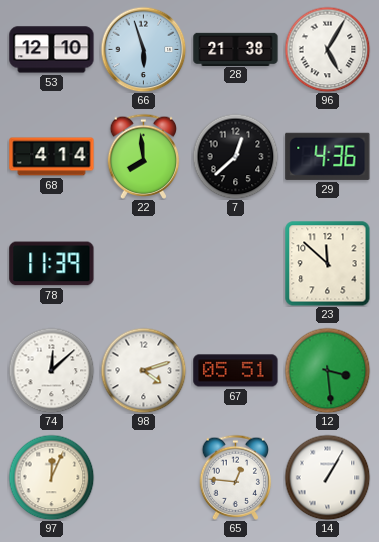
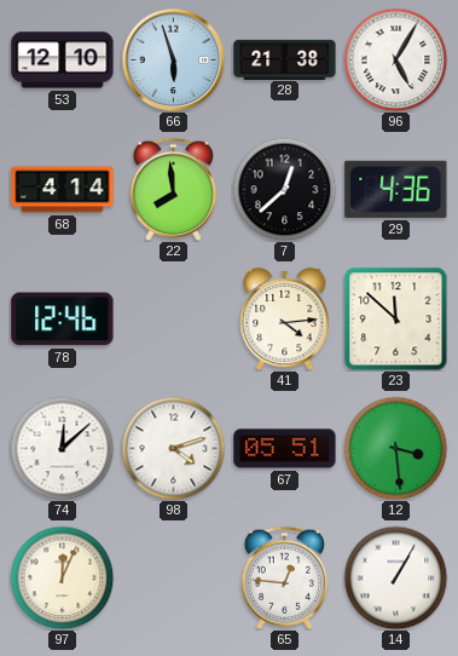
78: 11:39 -> 12:46
41: none -> 4:14
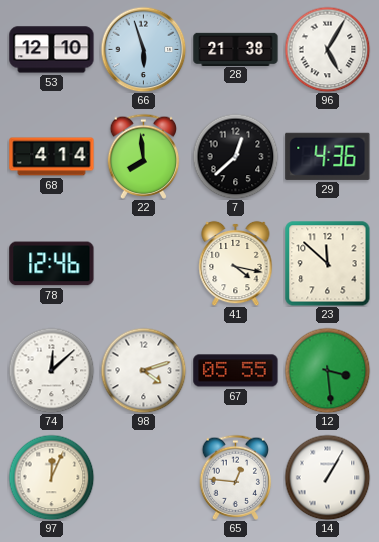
41: 4:14 -> 4:17
67: 05:51 -> 05:55
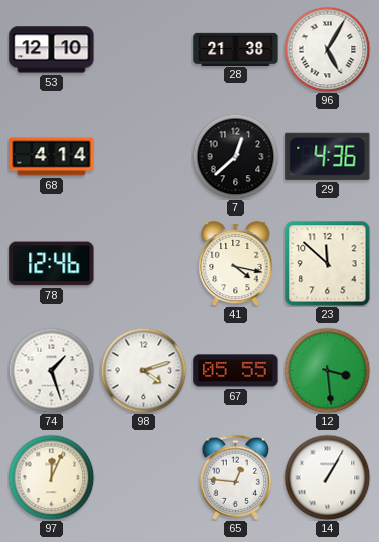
66: 5:57 -> none
22: 7:59 -> none
74: 12:08 -> 1:27
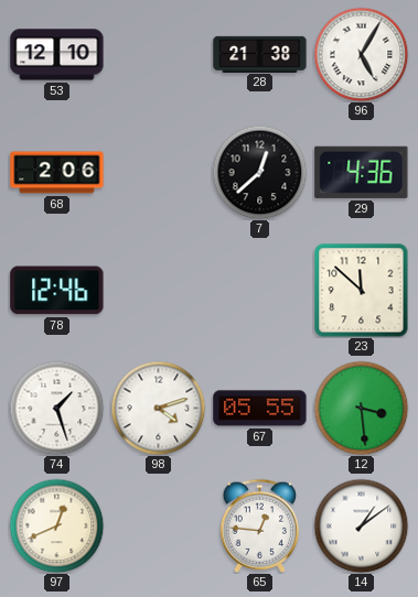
68: 4:14 -> 2:06
41: 4:17 -> none
97: 12:04 -> 12:41
14: 1:05 -> 1:09
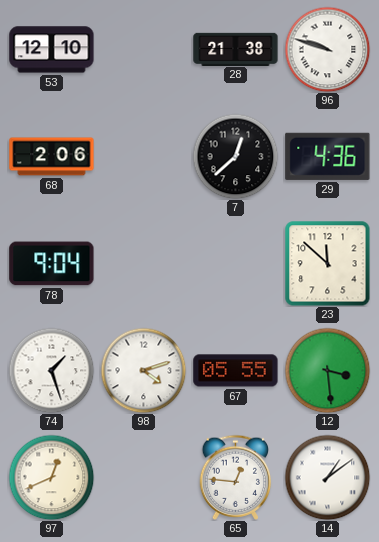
96: 5:05 -> 9:48
78: 12:46 -> 9:04
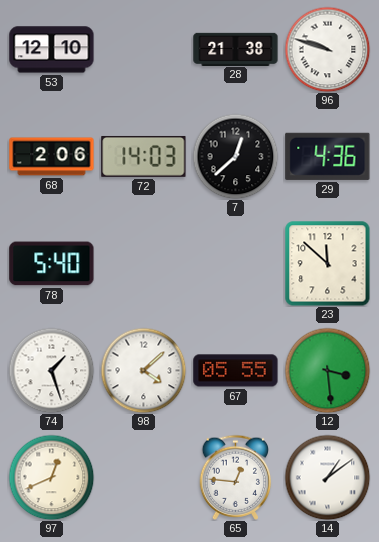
72: none -> 14:03
78: 9:04 -> 5:40
98: 4:12 -> 4:08
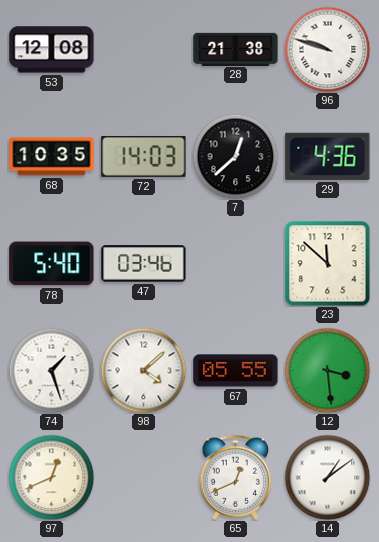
53: 12:10 -> 12:08
68: 2:06 -> 10:35
47: none -> 03:46
65: 12:46 -> 12:41
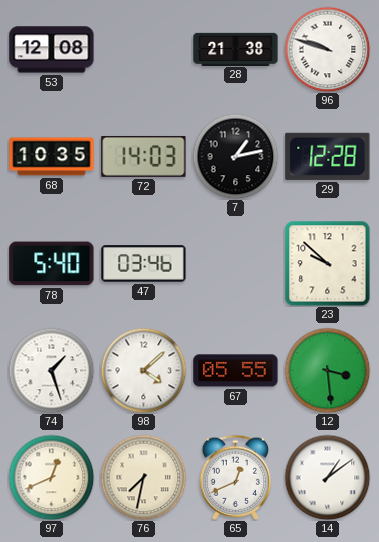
7: 12:38 -> 1:13
29: 4:36 -> 12:28
23: 11:52 -> 9:52
76: none -> 7:32
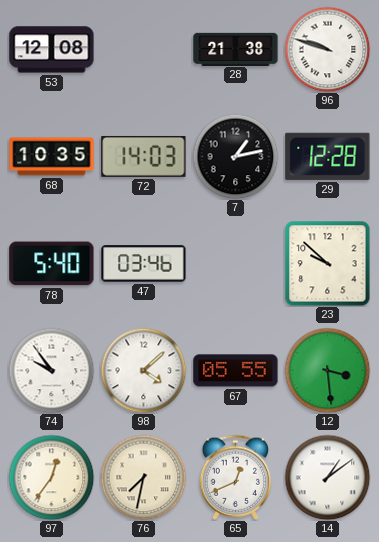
74: 1:27 -> 9:54
97: 12:41 -> 12:36
